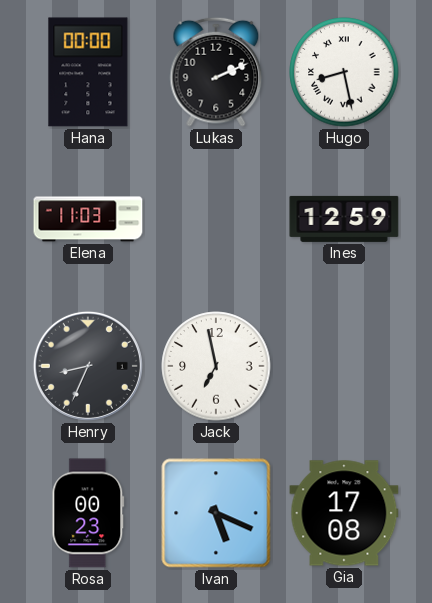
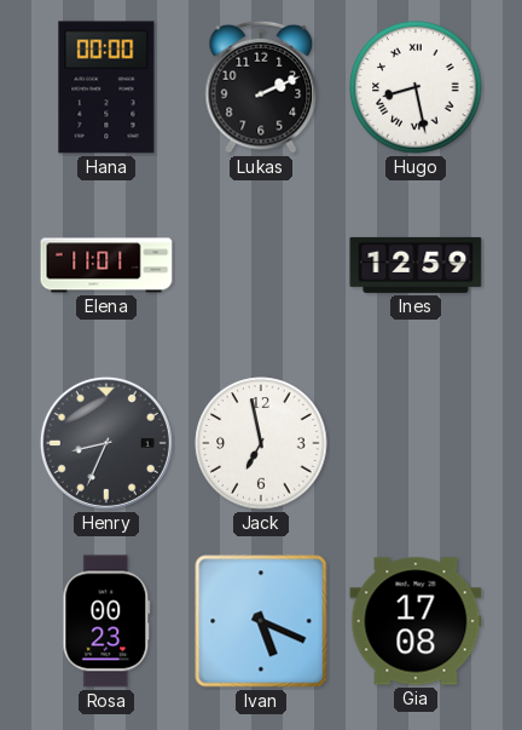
Elena: 11:03 -> 11:01
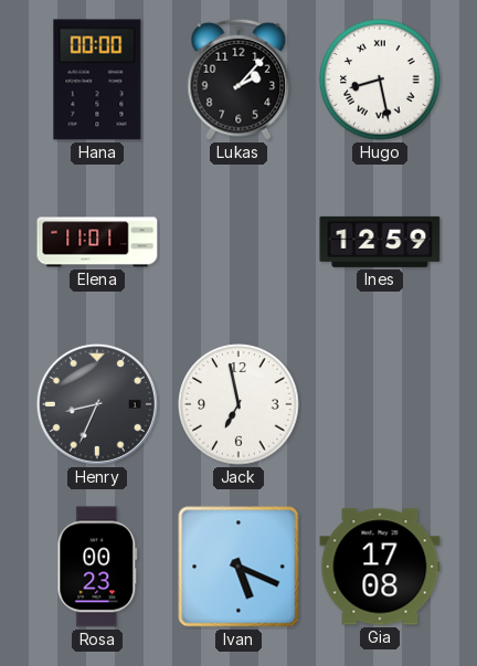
Lukas: 2:11 -> 2:07
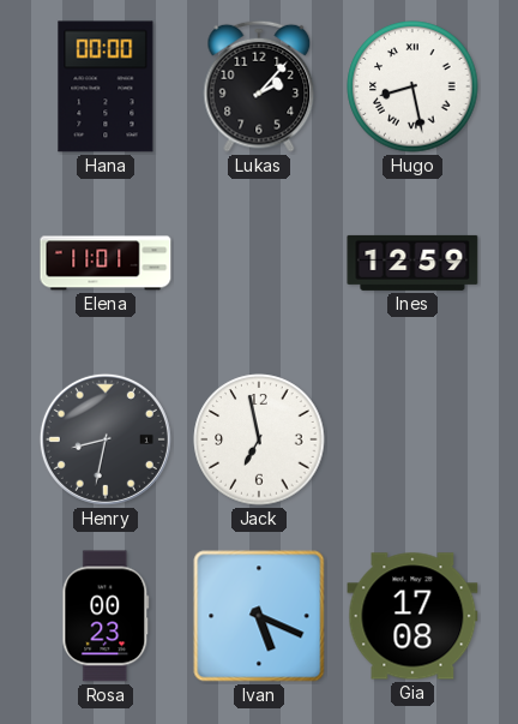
Henry: 8:34 -> 8:32
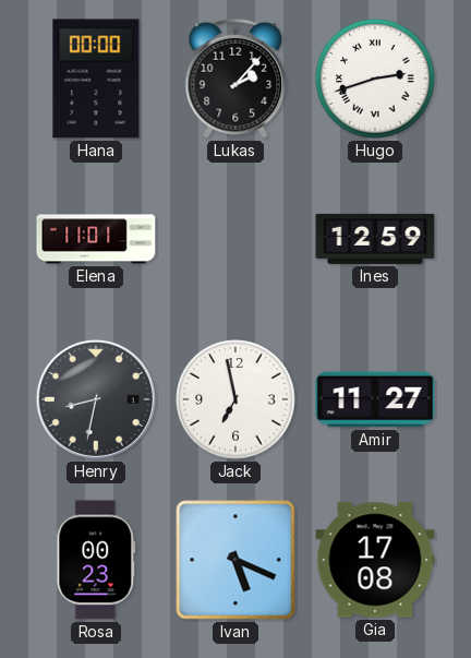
Hugo: 8:28 -> 2:42
Amir: none -> 11:27
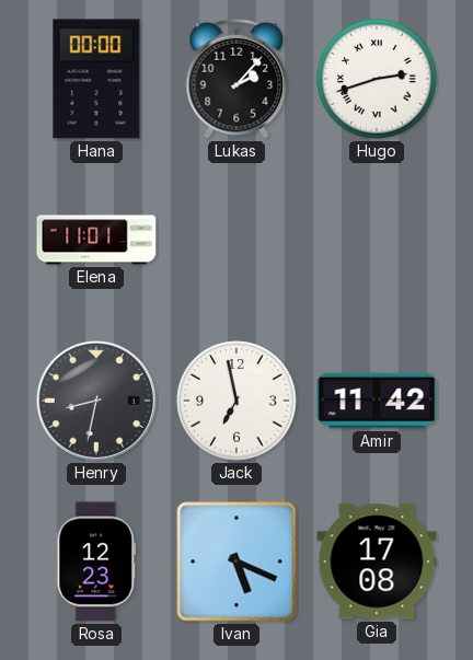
Ines: 12:59 -> none
Amir: 11:27 -> 11:42
Rosa: 00:23 -> 12:23
